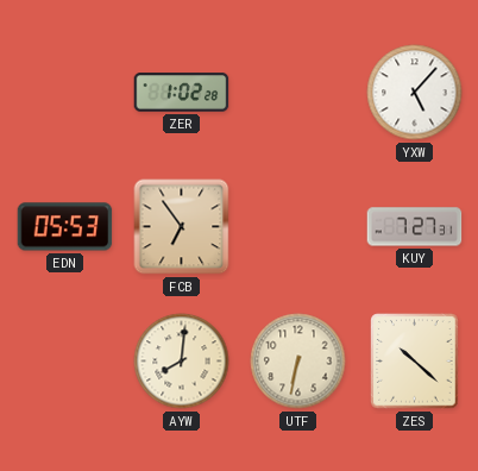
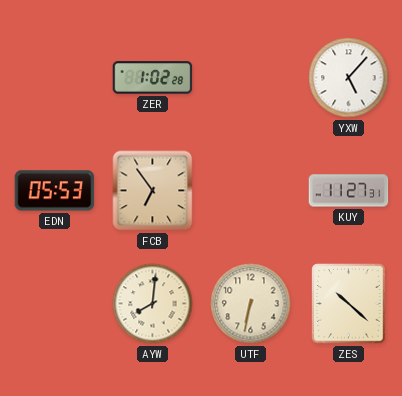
KUY: 7:27 -> 11:27
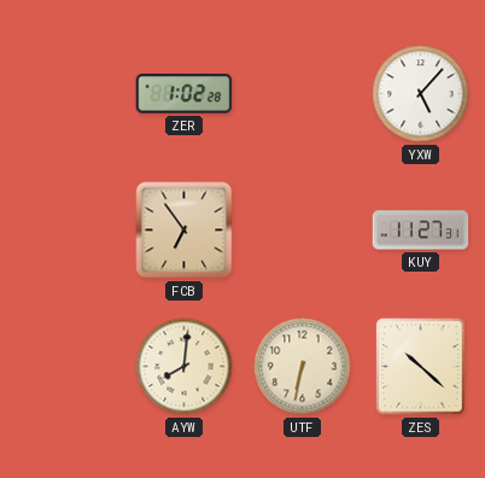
EDN: 05:53 -> none
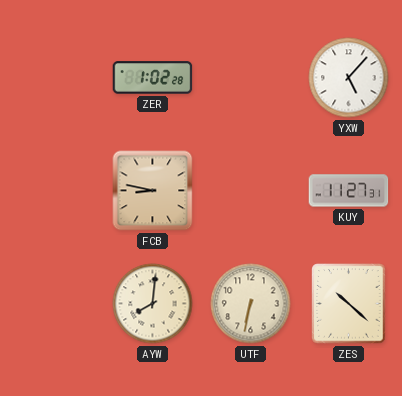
FCB: 6:54 -> 8:47
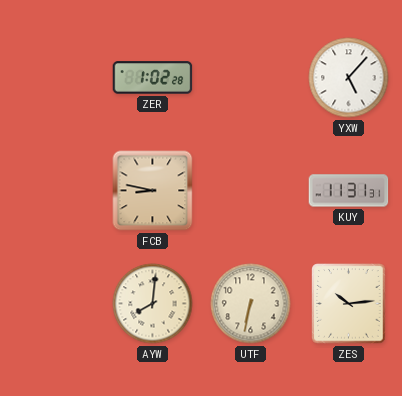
KUY: 11:27 -> 11:31
ZES: 10:22 -> 10:14
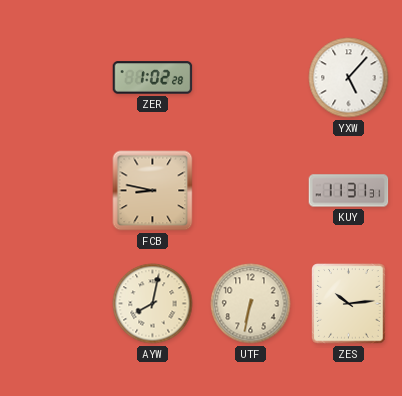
AYW: 8:01 -> 8:02
